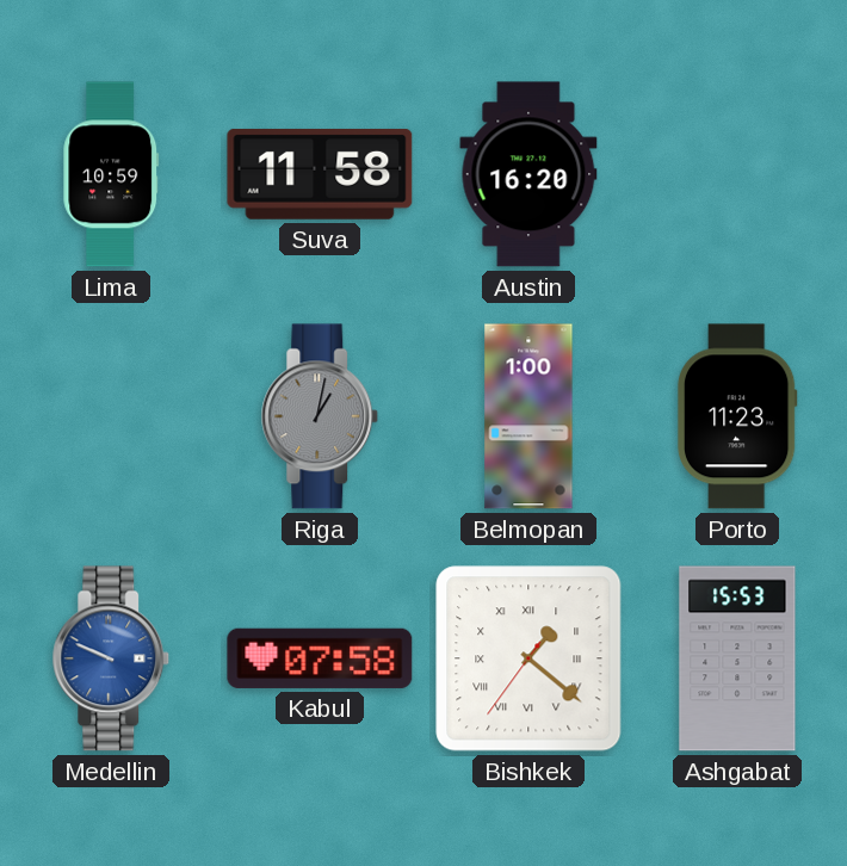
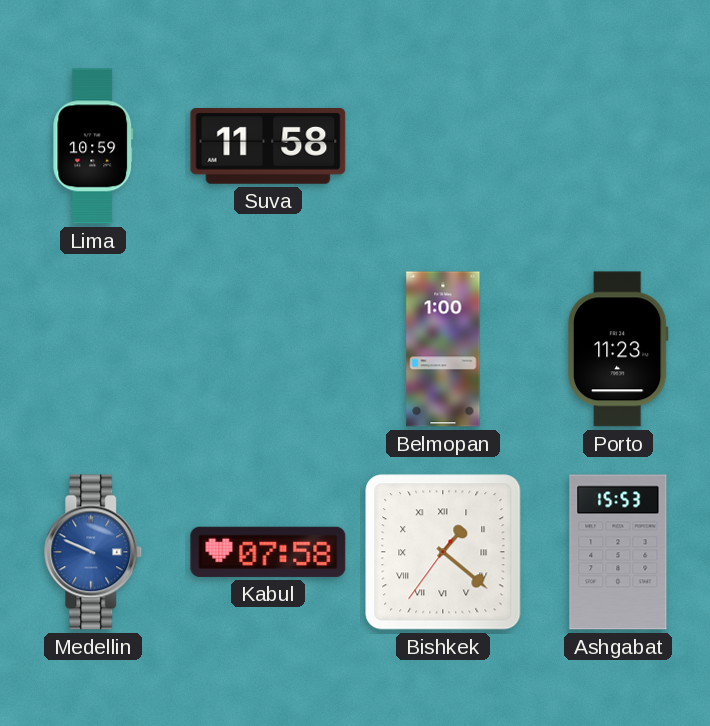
Austin: 16:20 -> none
Riga: 1:02 -> none
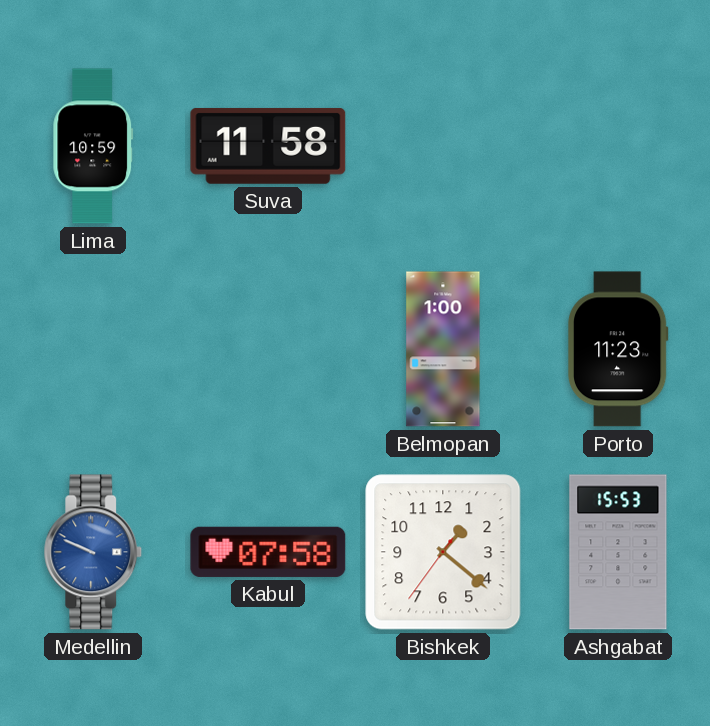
Bishkek numerals: Roman -> Arabic
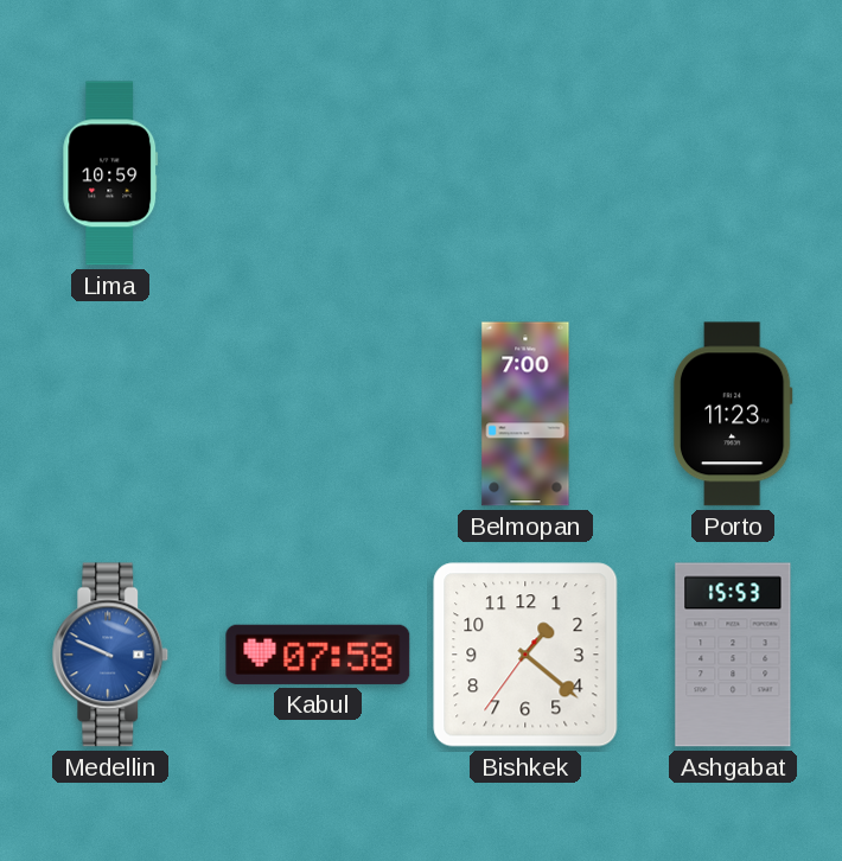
Suva: 11:58 -> none
Belmopan: 1:00 -> 7:00
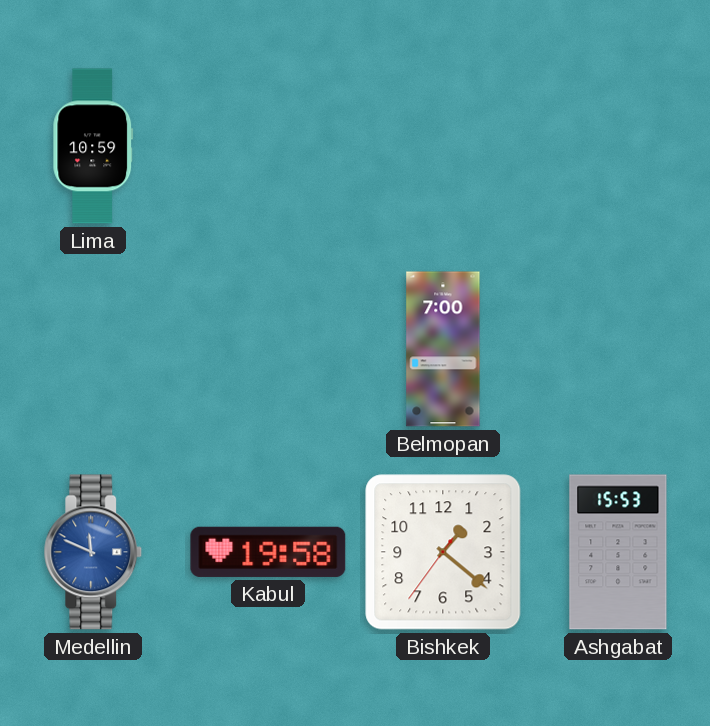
Porto: 11:23 -> none
Medellin: 9:49 -> 11:49
Kabul: 07:58 -> 19:58
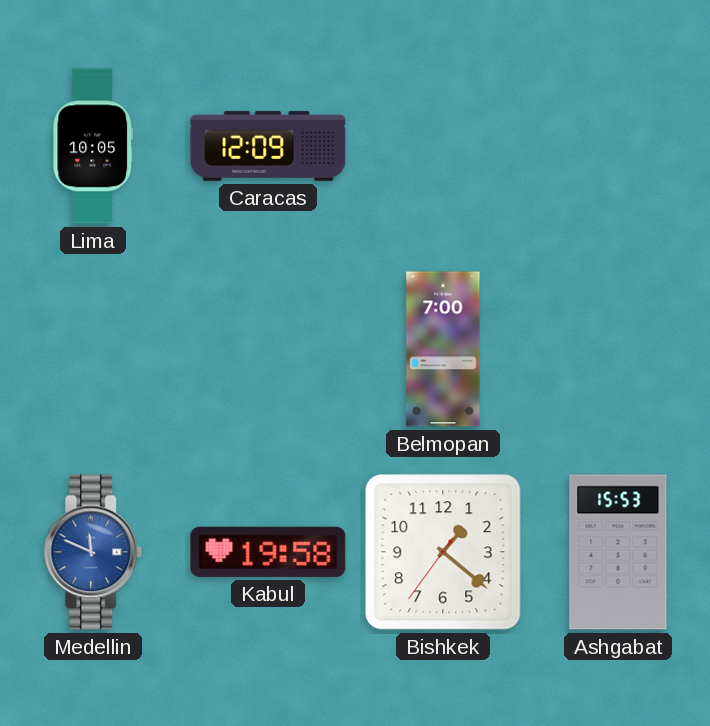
Lima: 10:59 -> 10:05
Caracas: none -> 12:09
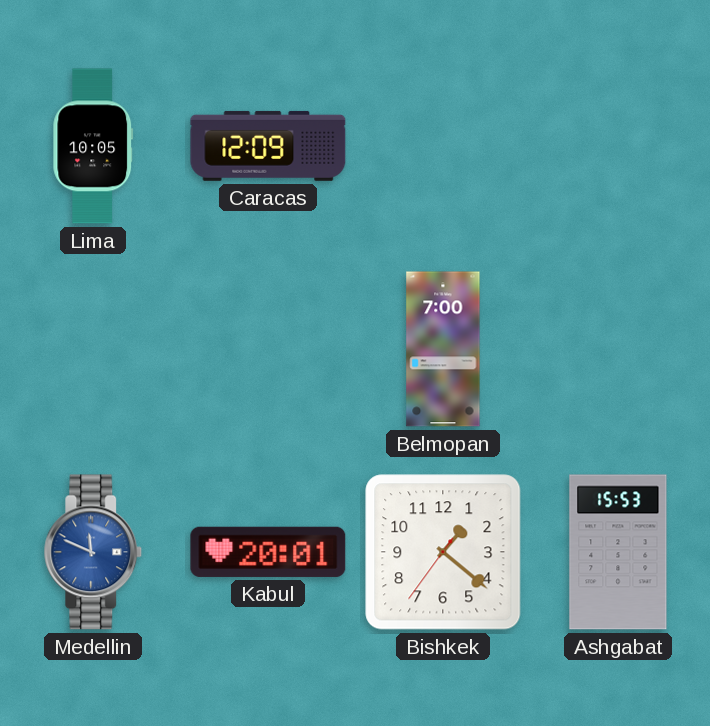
Kabul: 19:58 -> 20:01
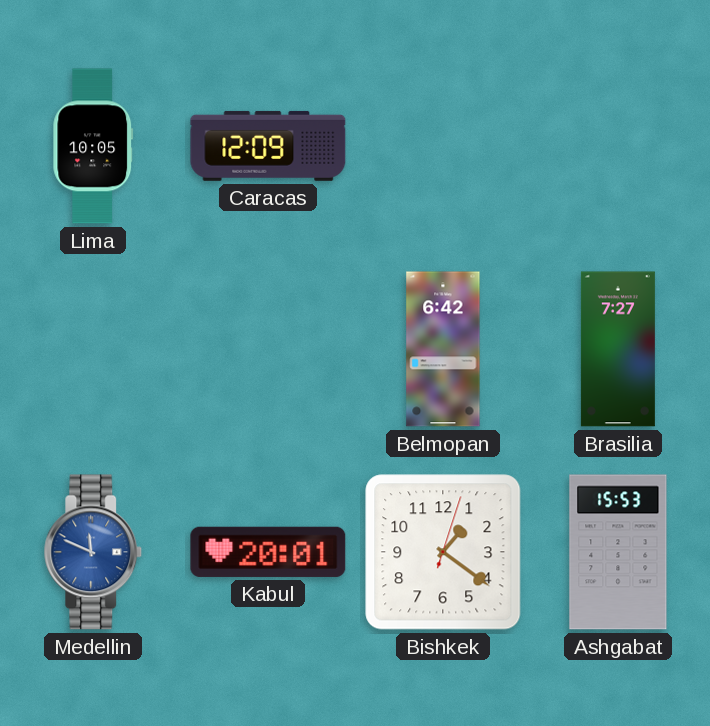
Belmopan: 7:00 -> 6:42
Brasilia: none -> 7:27
Bishkek: 1:21:36 -> 1:21:03
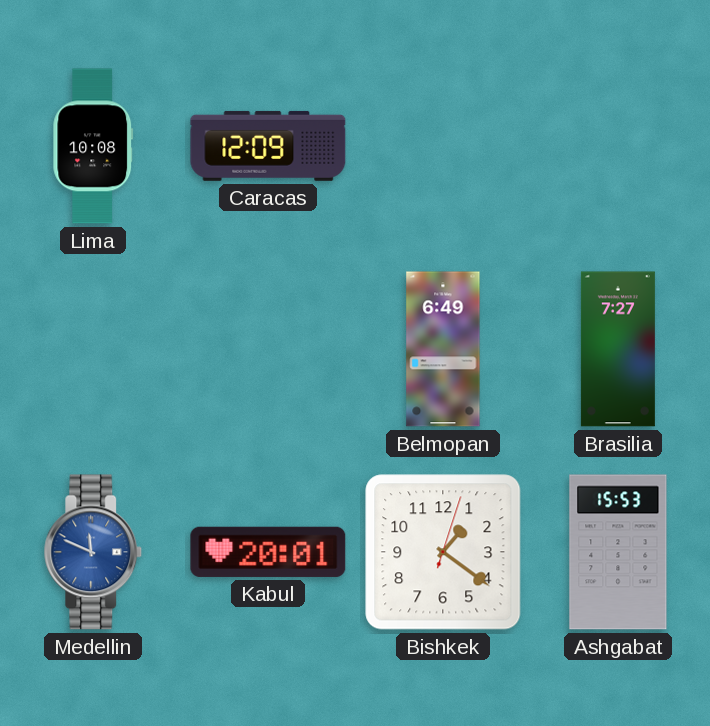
Lima: 10:05 -> 10:08
Belmopan: 6:42 -> 6:49
